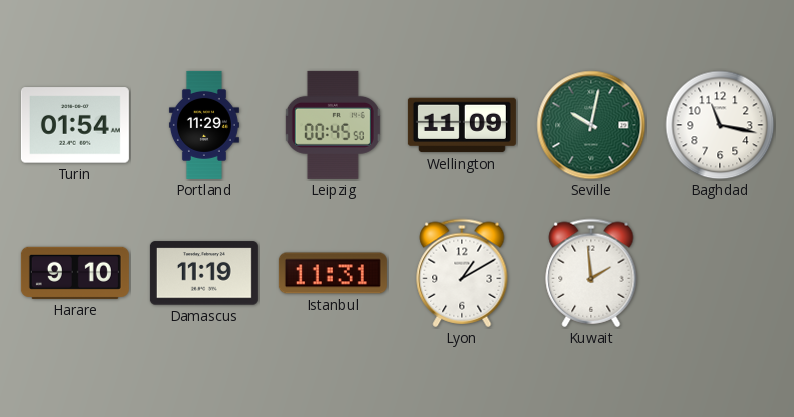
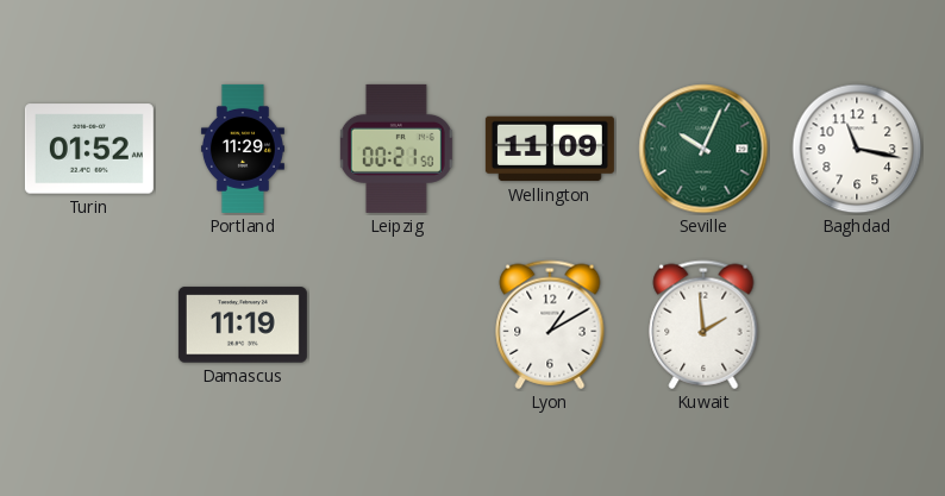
Turin: 01:54 -> 01:52
Leipzig: 00:45 -> 00:21
Seville: 10:02 -> 10:04
Harare: 9:10 -> none
Istanbul: 11:31 -> none
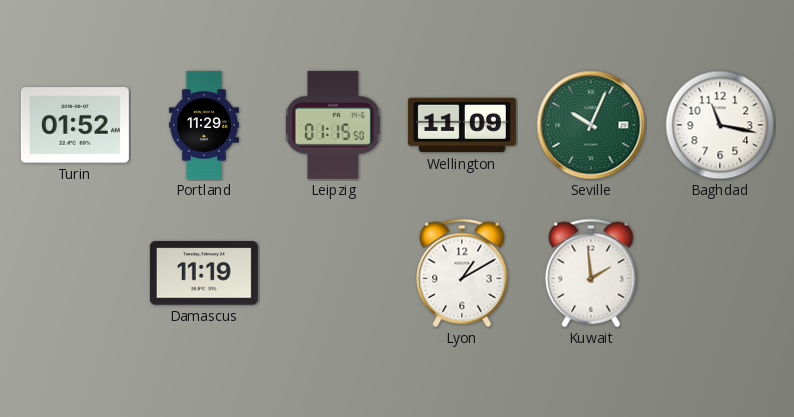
Leipzig: 00:21 -> 01:15
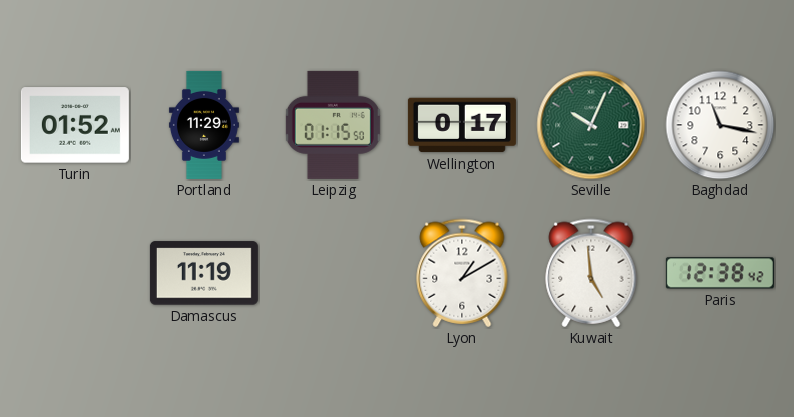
Wellington: 11:09 -> 0:17
Kuwait: 1:59 -> 4:59
Paris: none -> 12:38
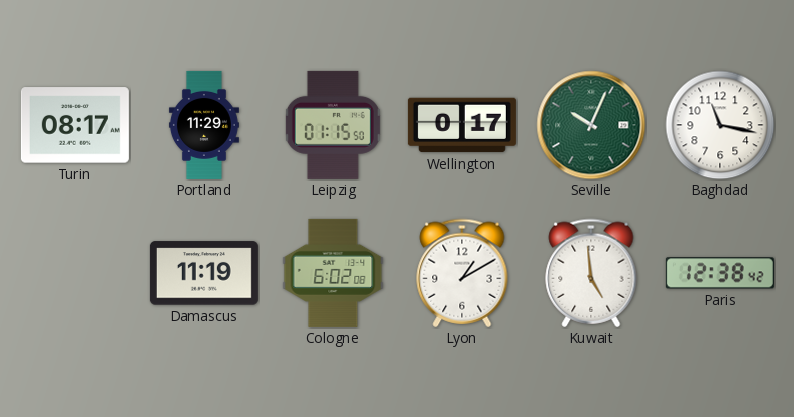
Turin: 01:52 -> 08:17
Cologne: none -> 6:02
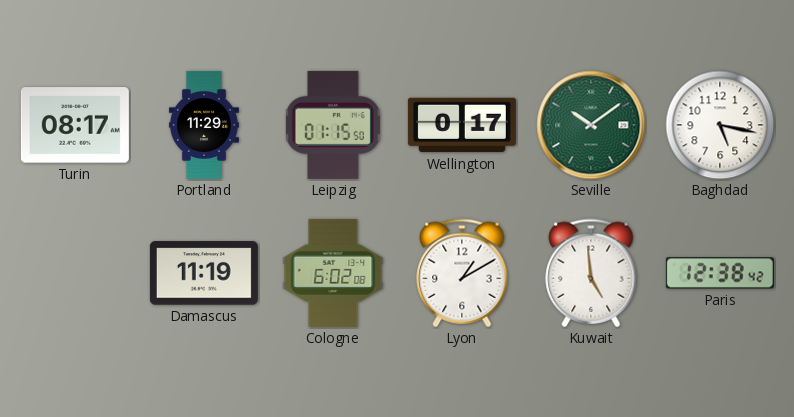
Seville: 10:04 -> 10:09
Baghdad: 11:17 -> 5:17
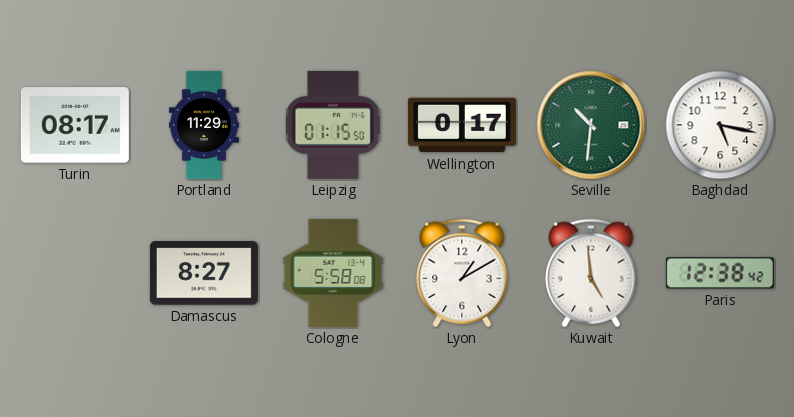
Seville: 10:09 -> 10:31
Damascus: 11:19 -> 8:27
Cologne: 6:02 -> 5:58
